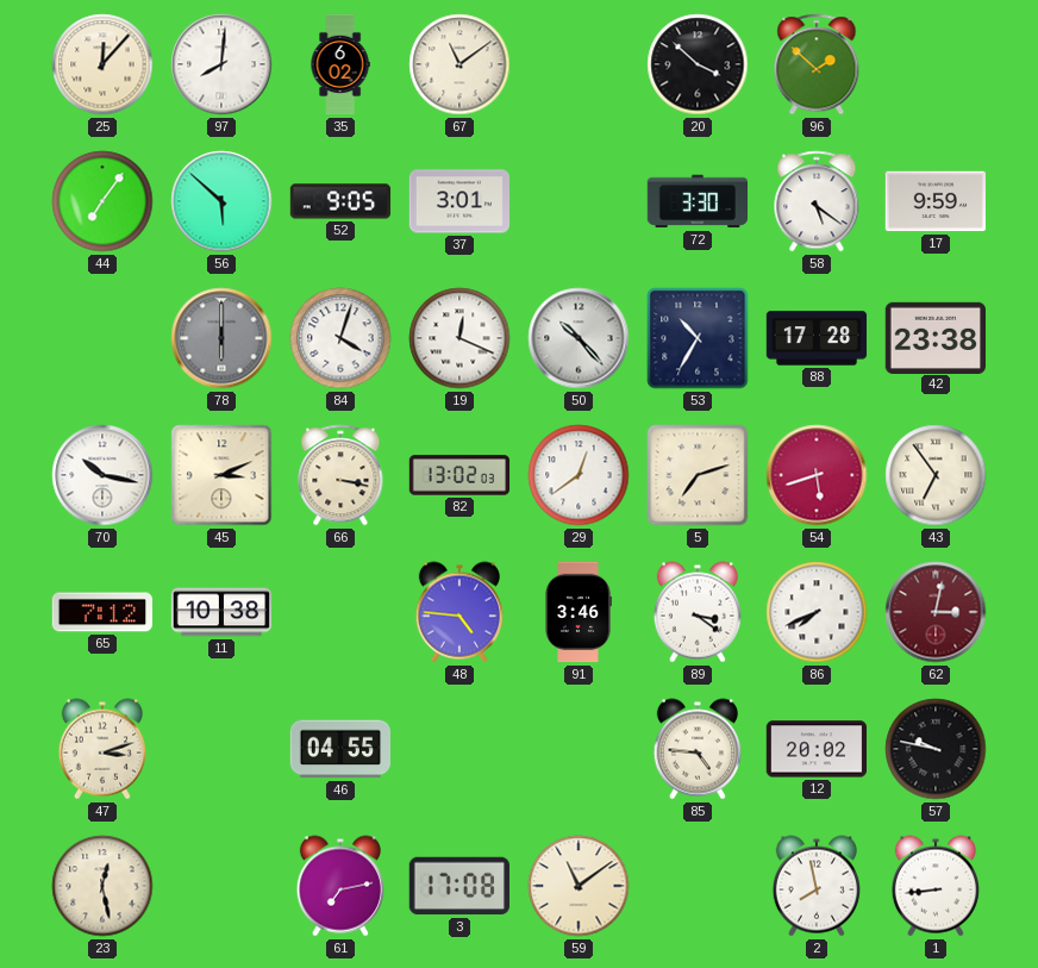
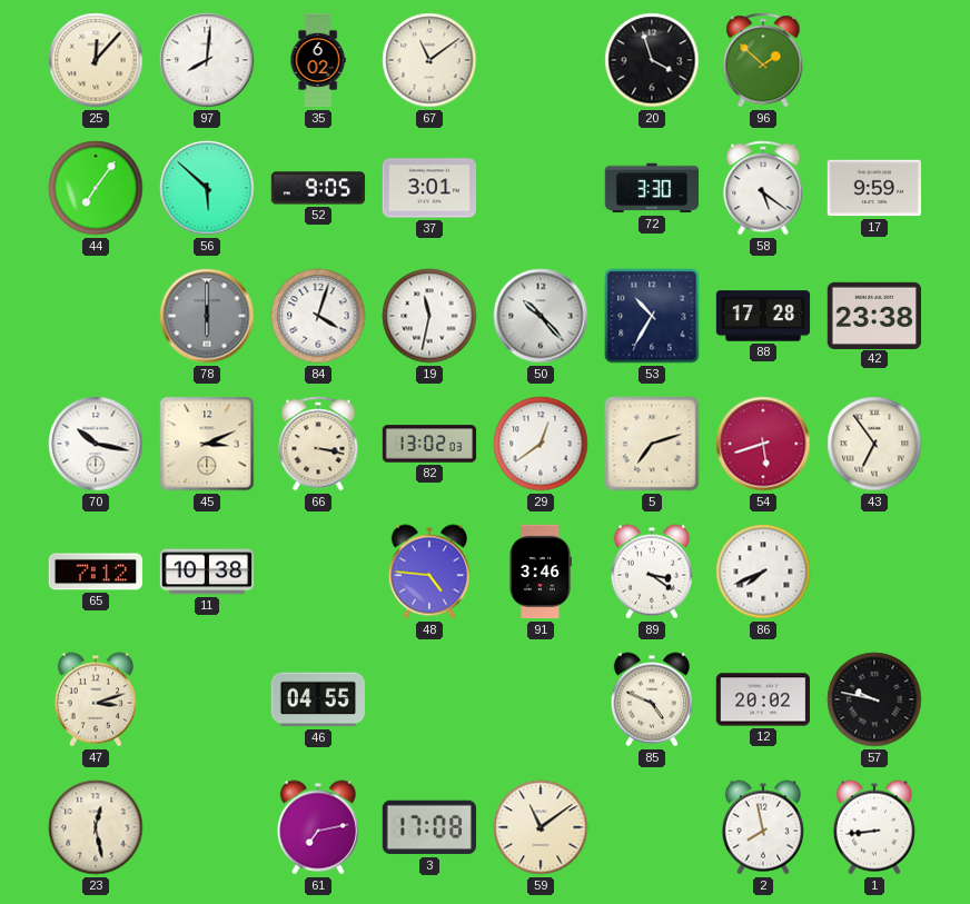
20: 3:52 -> 3:57
19: 12:19 -> 11:32
62: 3:02 -> none
85: 4:46 -> 4:49
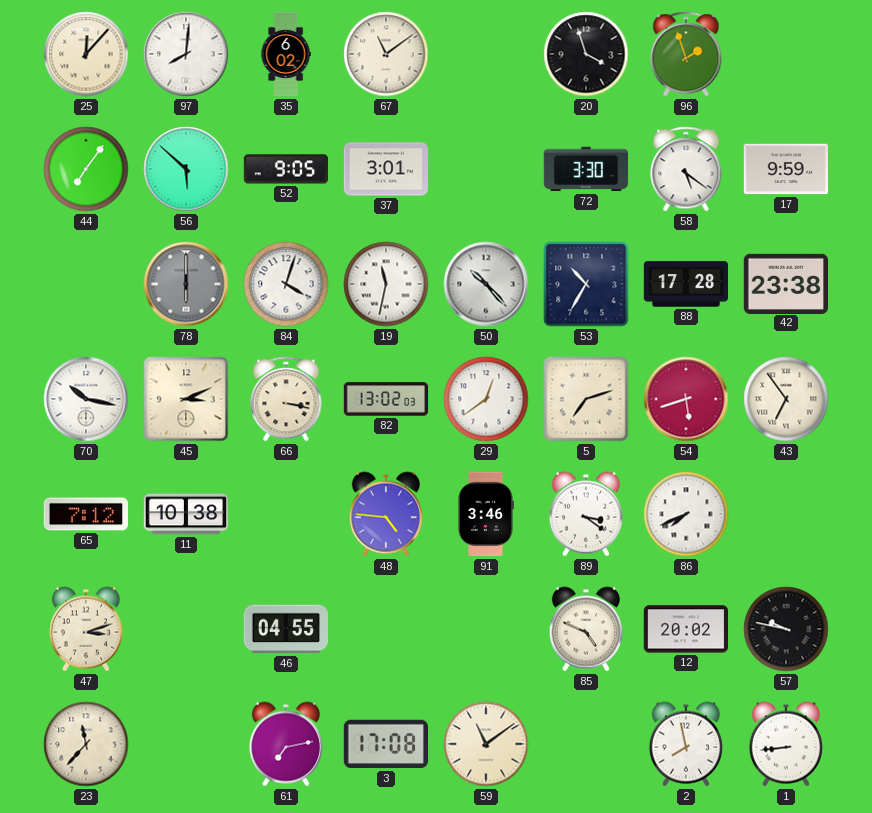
96: 1:52 -> 1:57
23: 12:28 -> 11:37
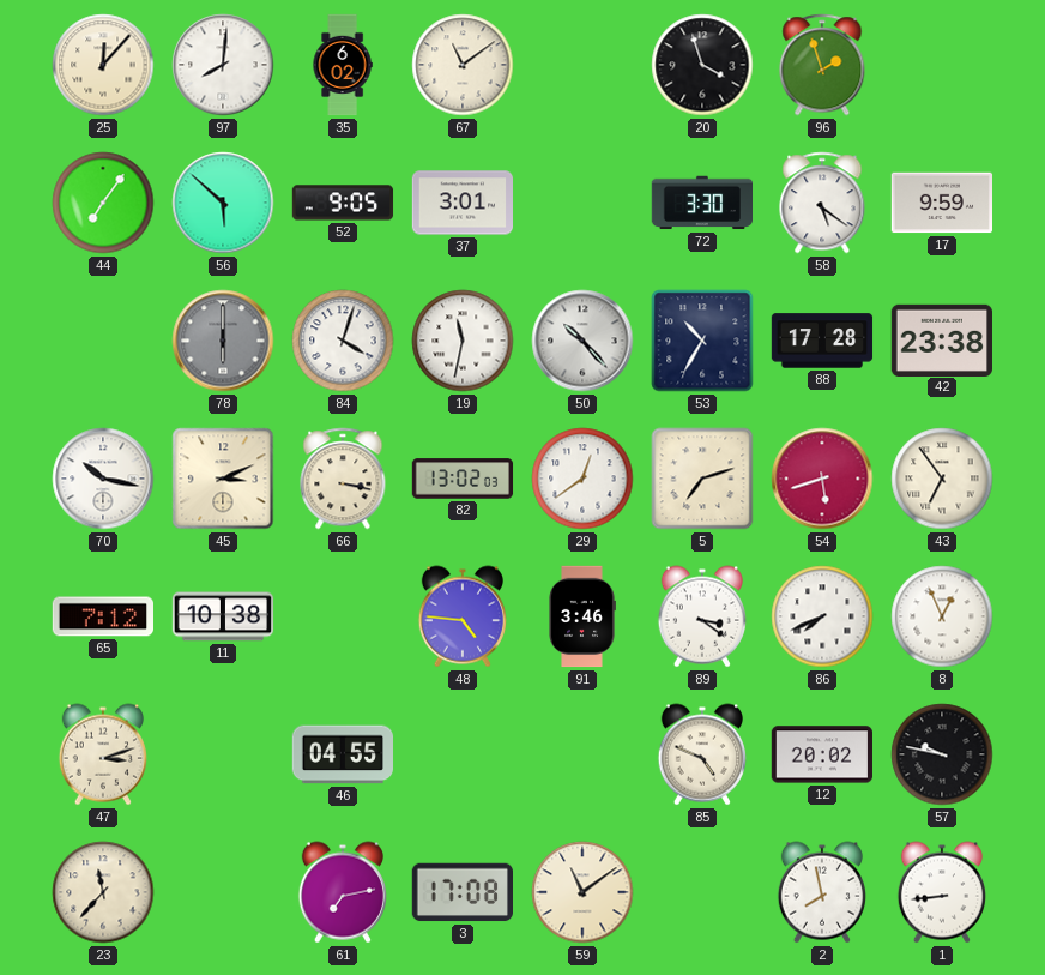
8: none -> 12:56
